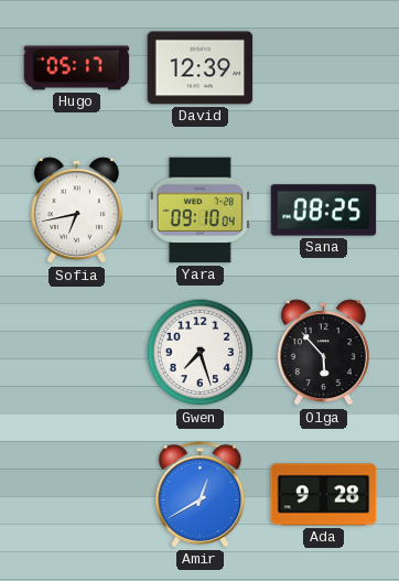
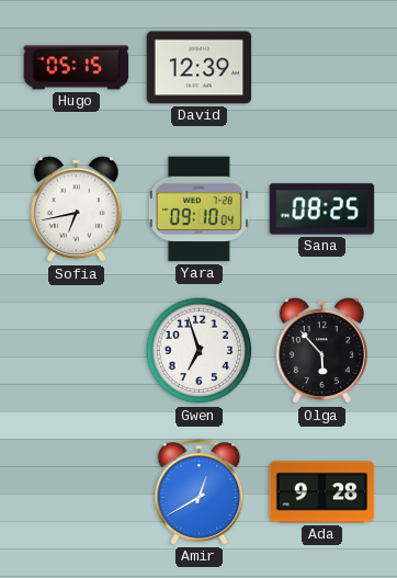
Hugo: 05:17 -> 05:15
Gwen: 7:27 -> 6:57
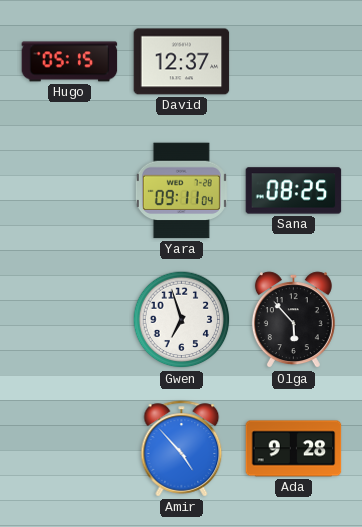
David: 12:39 -> 12:37
Sofia: 6:43 -> none
Yara: 09:10 -> 09:11
Amir: 12:40 -> 4:53
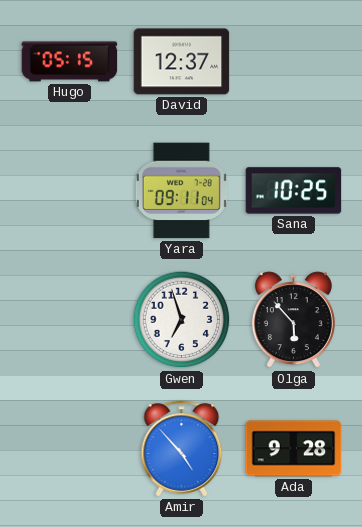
Sana: 08:25 -> 10:25
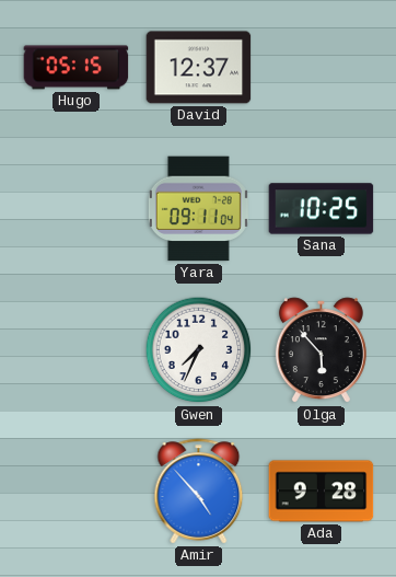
Gwen: 6:57 -> 7:34
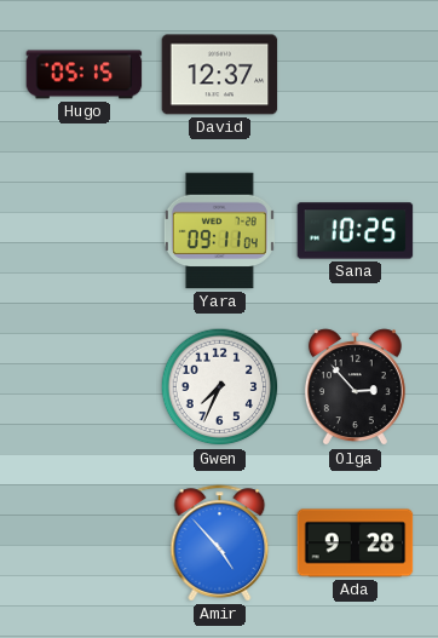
Olga: 5:53 -> 2:53
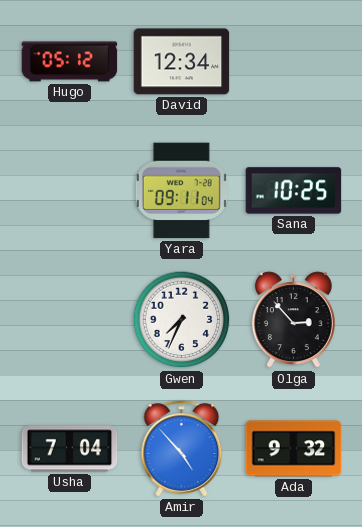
Hugo: 05:15 -> 05:12
David: 12:37 -> 12:34
Usha: none -> 7:04
Ada: 9:28 -> 9:32
